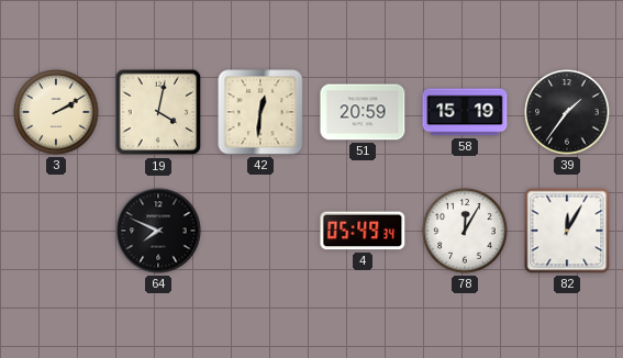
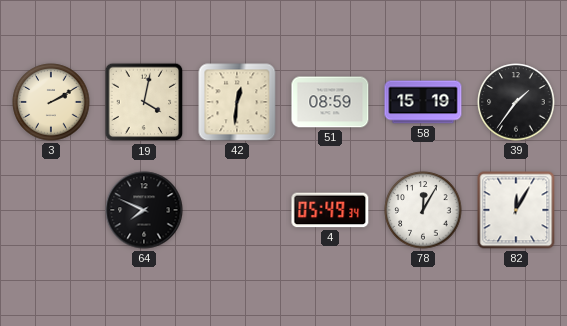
51: 20:59 -> 08:59
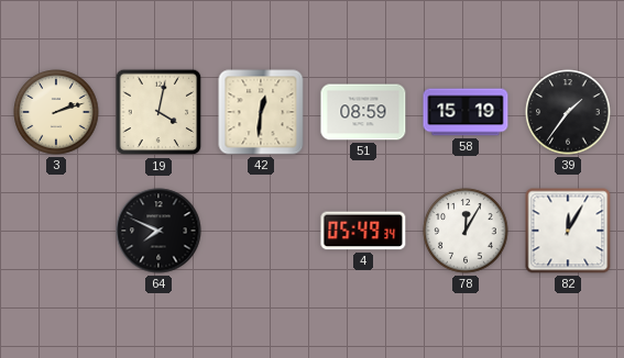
3: 2:10 -> 2:12
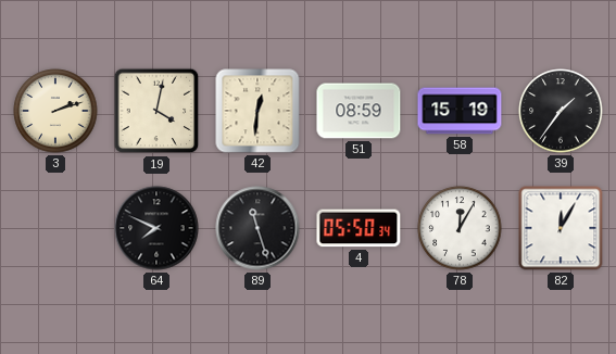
89: none -> 11:27
4: 05:49 -> 05:50
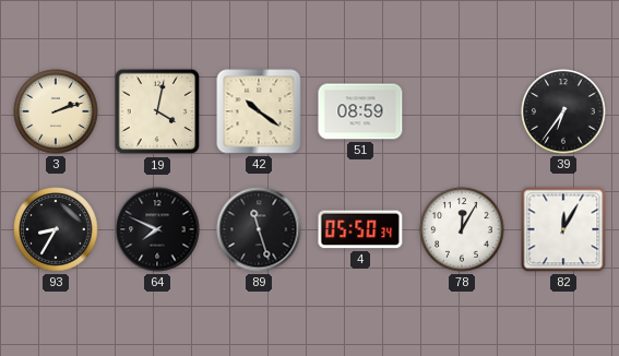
42: 12:31 -> 10:21
58: 15:19 -> none
39: 1:36 -> 6:36
93: none -> 8:35
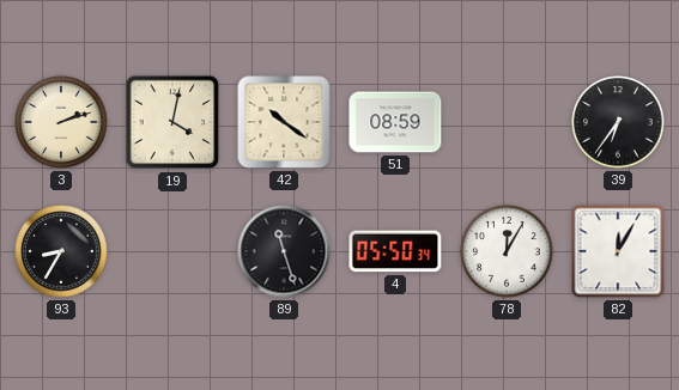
64: 7:49 -> none
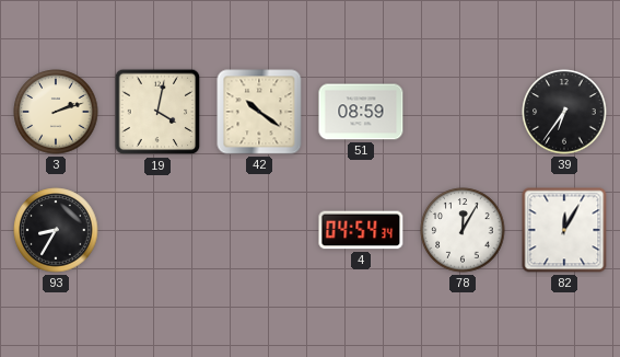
89: 11:27 -> none
4: 05:50 -> 04:54
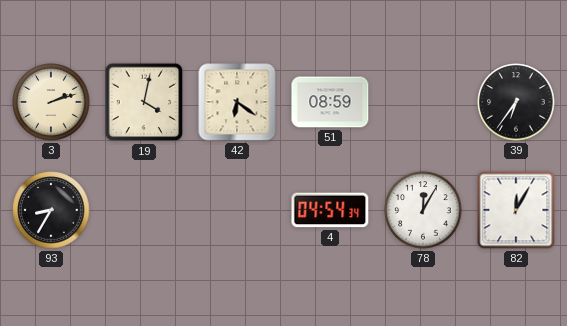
42: 10:21 -> 6:21
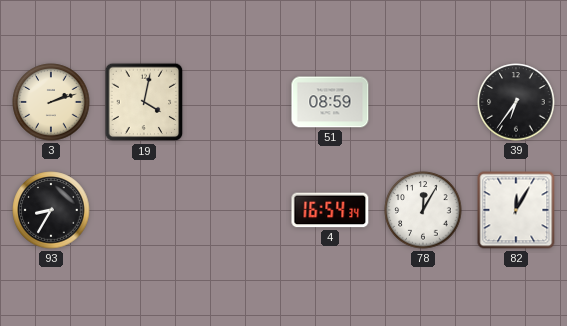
42: 6:21 -> none
4: 04:54 -> 16:54
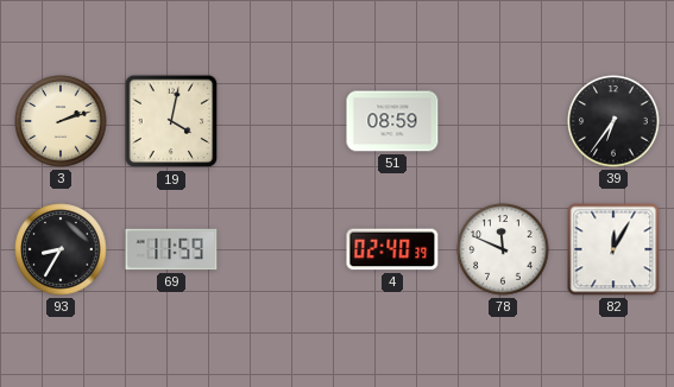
69: none -> 11:59
4: 16:54 -> 02:40
78: 12:05 -> 11:49
